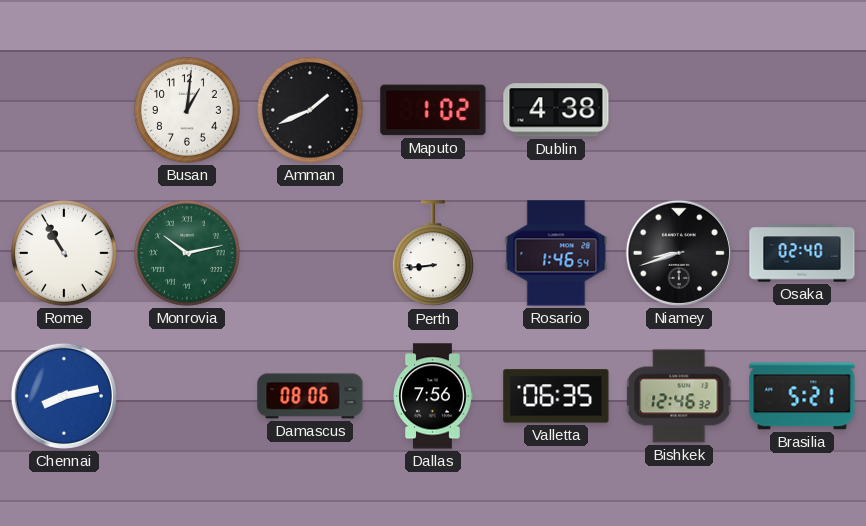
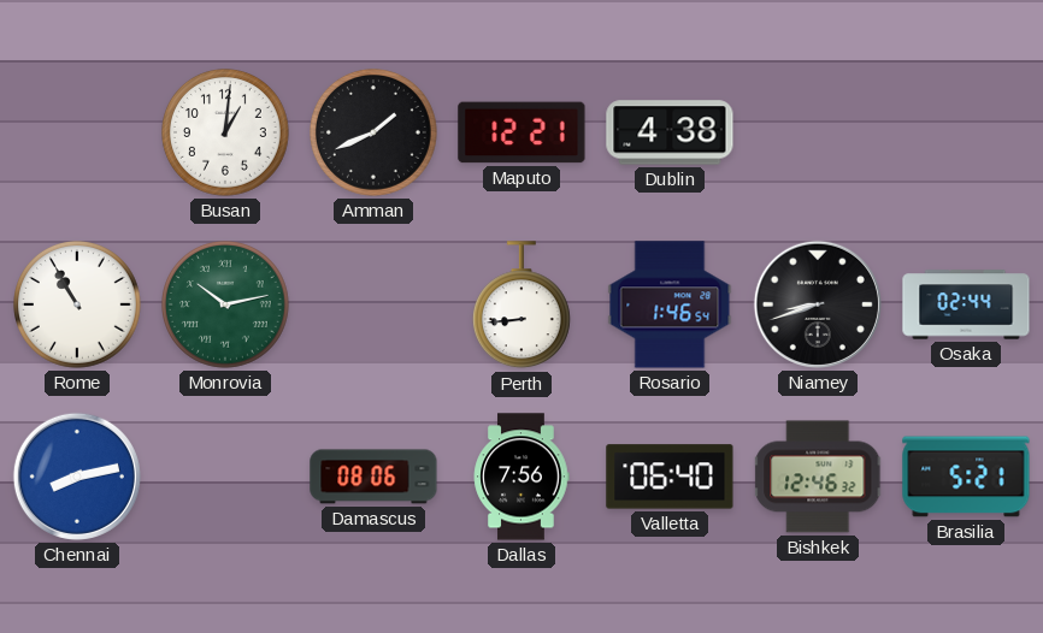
Maputo: 1:02 -> 12:21
Osaka: 02:40 -> 02:44
Valletta: 06:35 -> 06:40
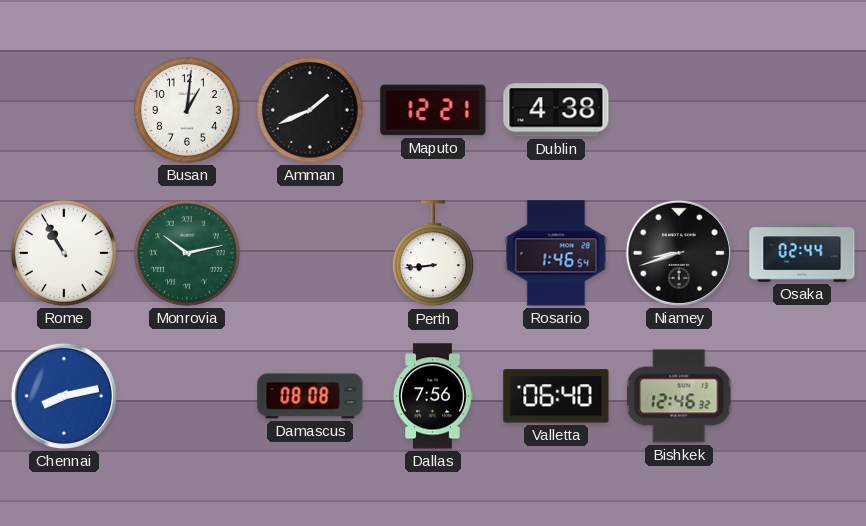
Damascus: 08:06 -> 08:08
Brasilia: 5:21 -> none
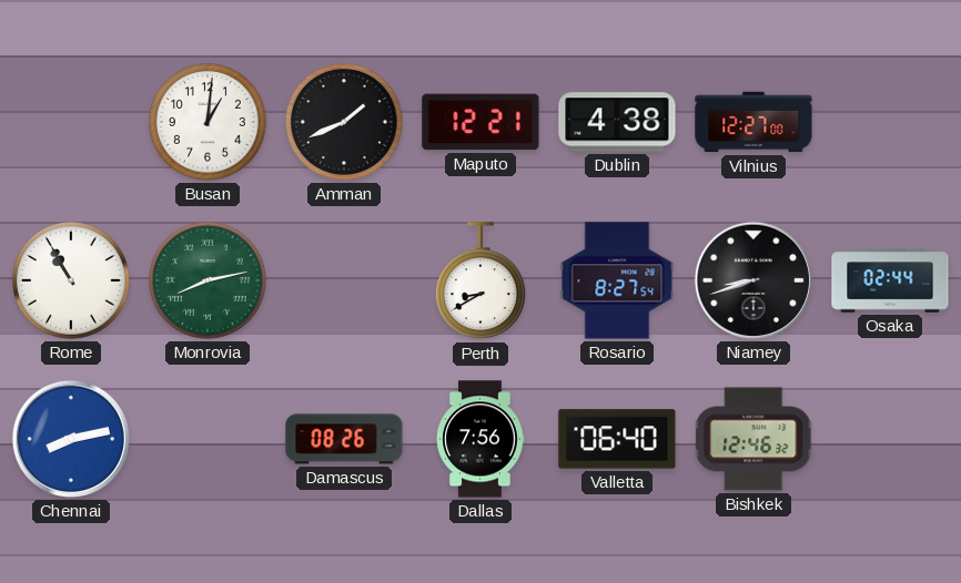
Vilnius: none -> 12:27
Monrovia: 10:13 -> 8:13
Perth: 8:44 -> 8:40
Rosario: 1:46 -> 8:27
Damascus: 08:08 -> 08:26
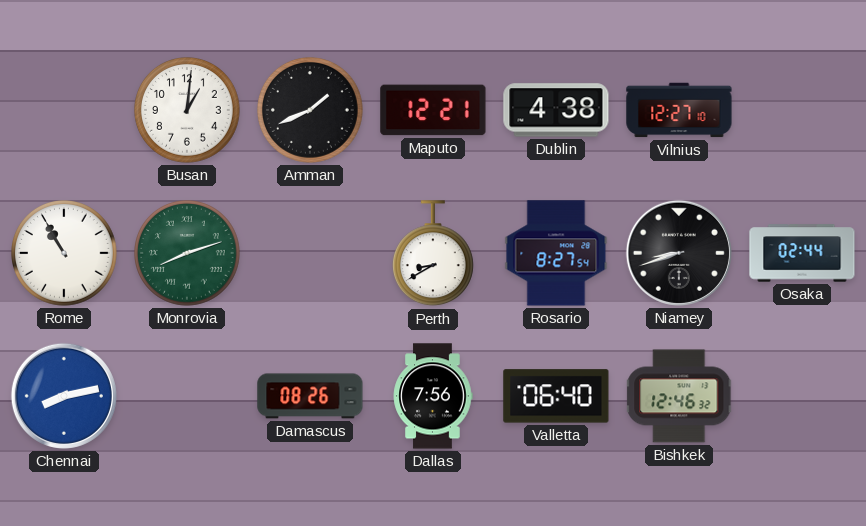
Vilnius: 12:27:00 -> 12:27:10
Monrovia: 8:13 -> 8:12
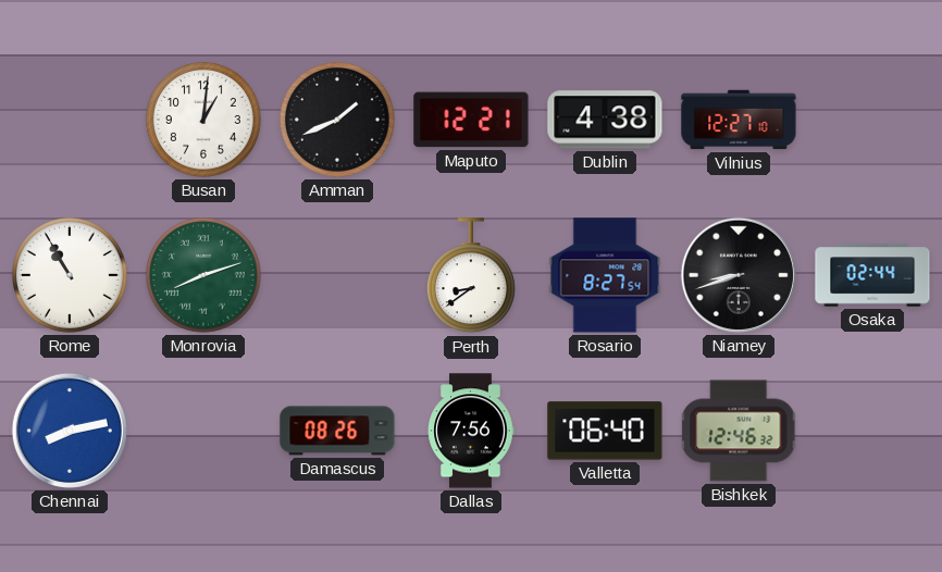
Perth: 8:40 -> 8:39
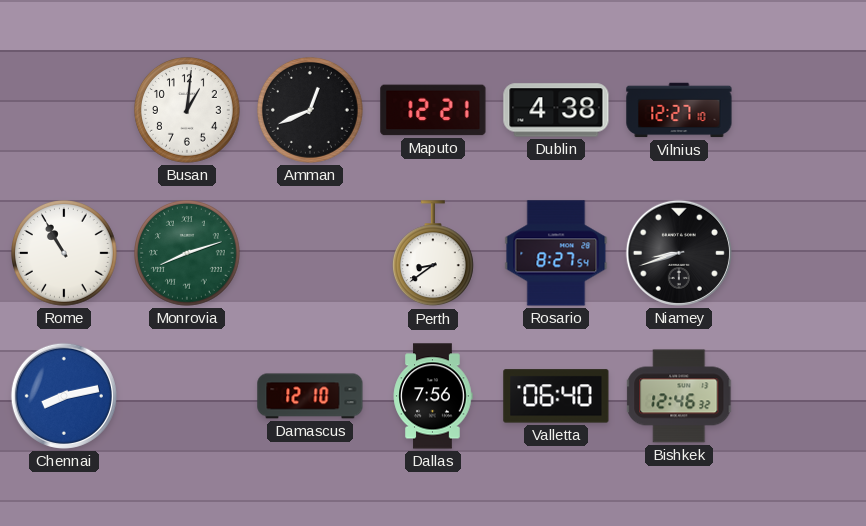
Amman: 1:41 -> 12:41
Osaka: 02:44 -> none
Damascus: 08:26 -> 12:10
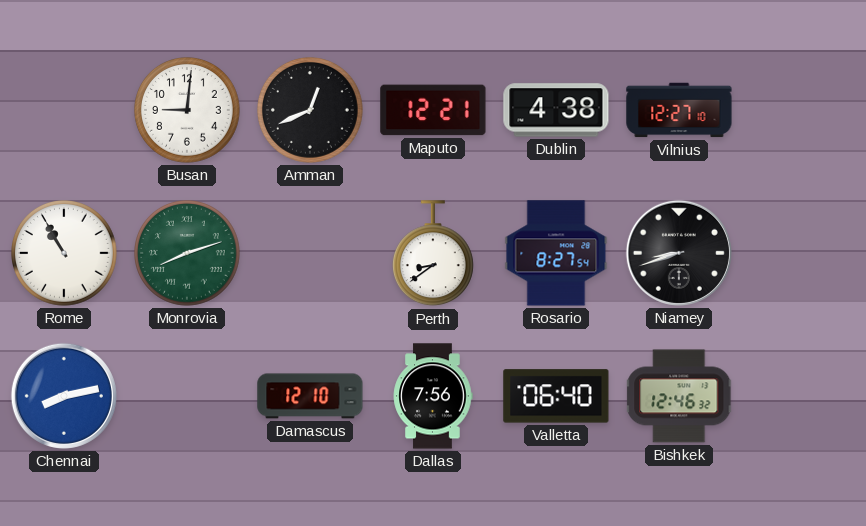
Busan: 1:01 -> 9:01
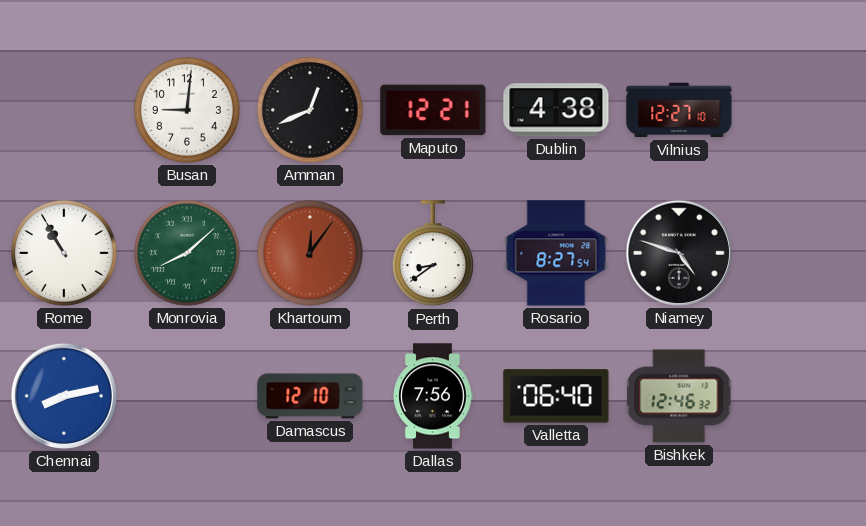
Monrovia: 8:12 -> 8:08
Khartoum: none -> 12:06
Niamey: 8:42 -> 4:48
